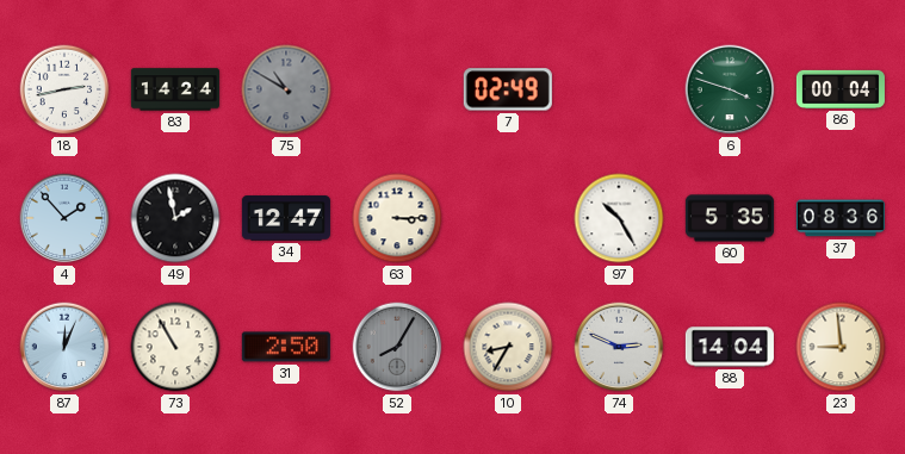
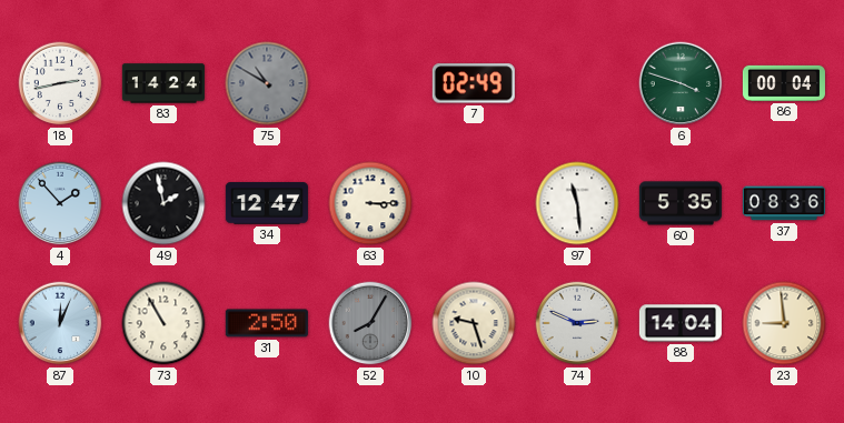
97: 10:25 -> 11:29
10: 8:35 -> 9:27
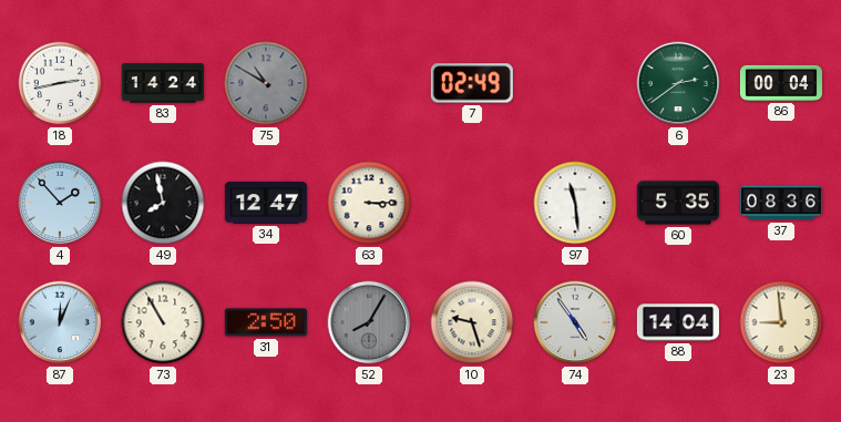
6: 3:48 -> 2:39
49: 1:58 -> 7:58
74: 2:49 -> 4:54
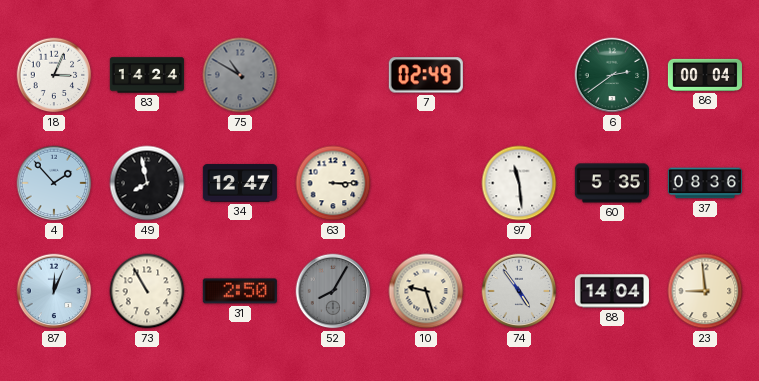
18: 2:43 -> 3:04
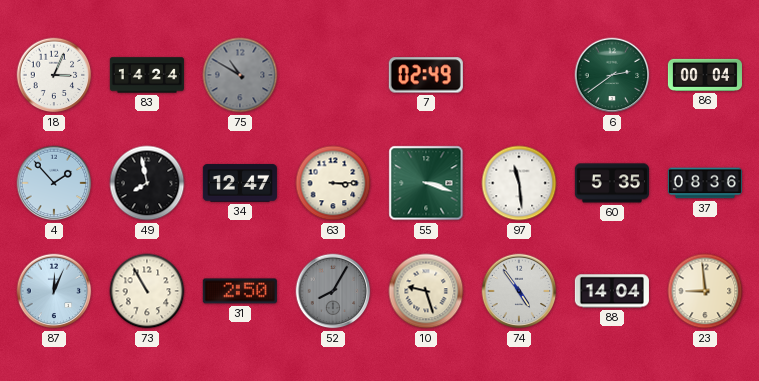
55: none -> 3:18
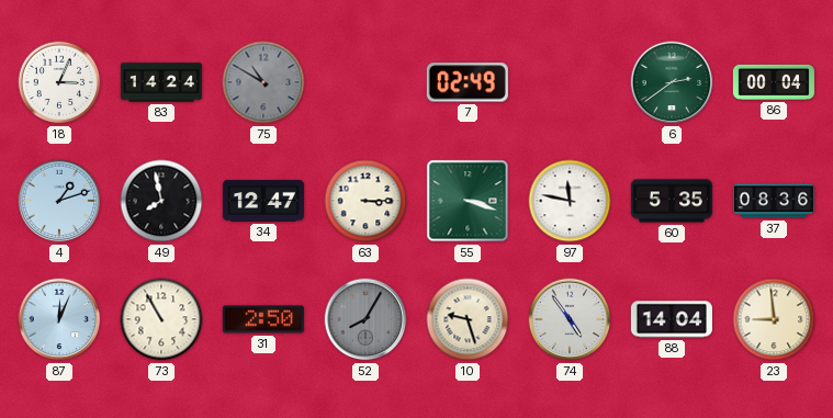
4: 1:53 -> 1:12
97: 11:29 -> 11:47
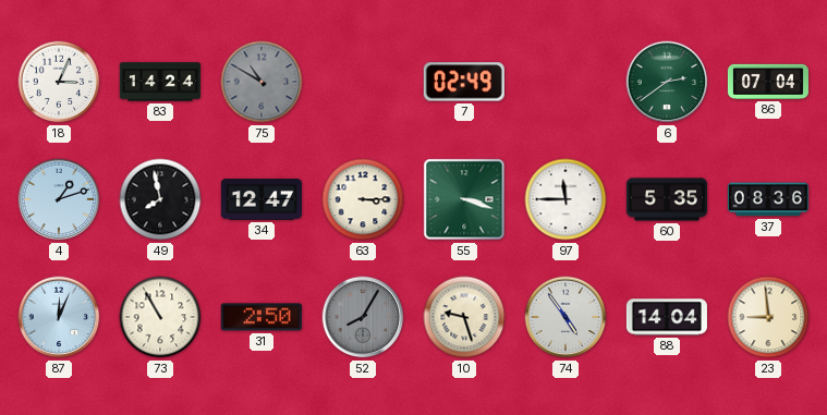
86: 00:04 -> 07:04
97: 11:47 -> 11:45
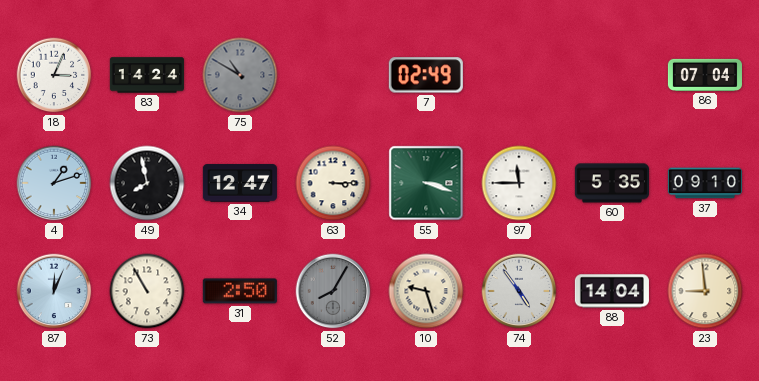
6: 2:39 -> none
37: 08:36 -> 09:10
